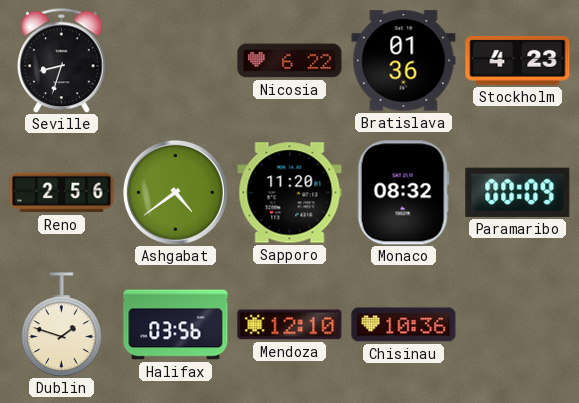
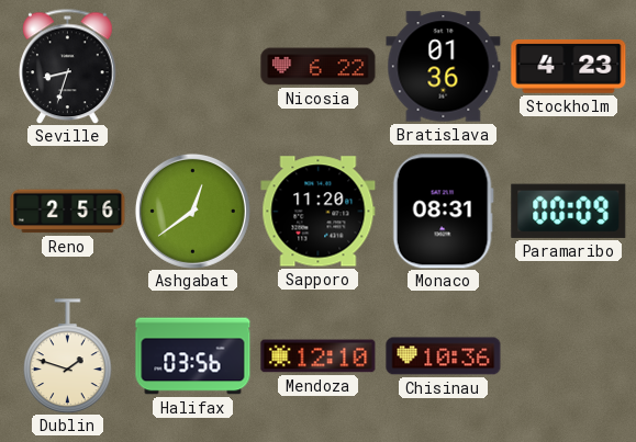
Ashgabat: 4:39 -> 12:39
Monaco: 08:32 -> 08:31
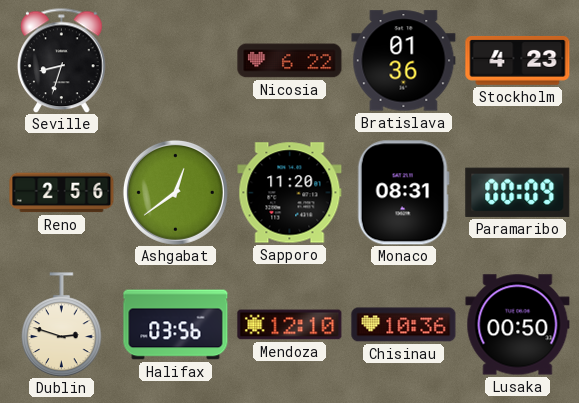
Dublin: 1:48 -> 2:48
Lusaka: none -> 00:50
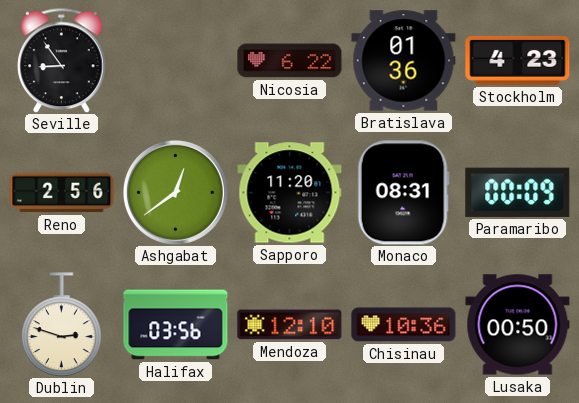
Seville: 8:33 -> 8:54
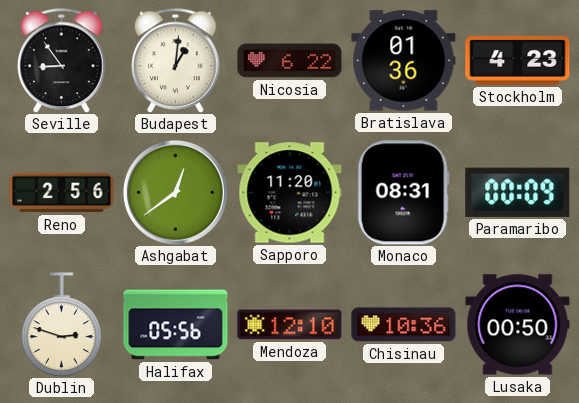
Budapest: none -> 1:01
Halifax: 03:56 -> 05:56
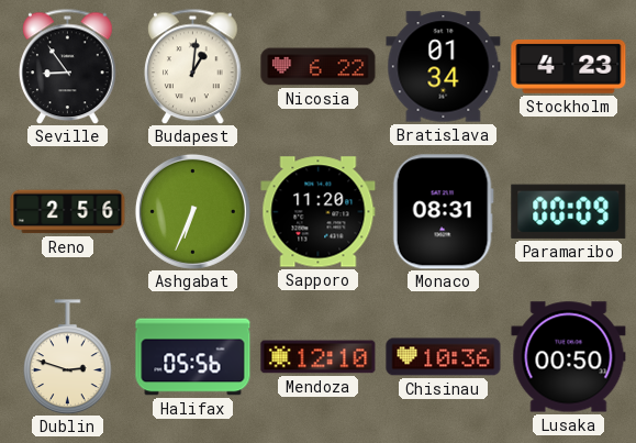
Bratislava: 01:36 -> 01:34
Ashgabat: 12:39 -> 6:34
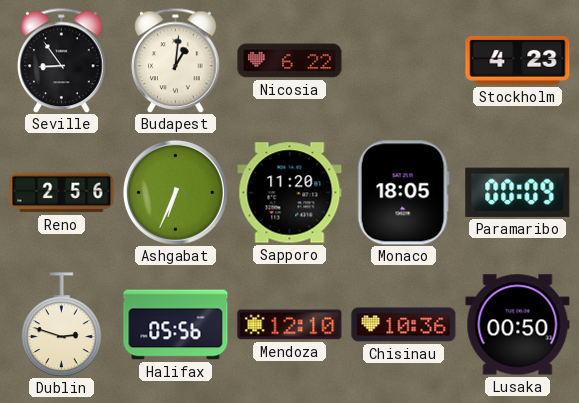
Bratislava: 01:34 -> none
Monaco: 08:31 -> 18:05
